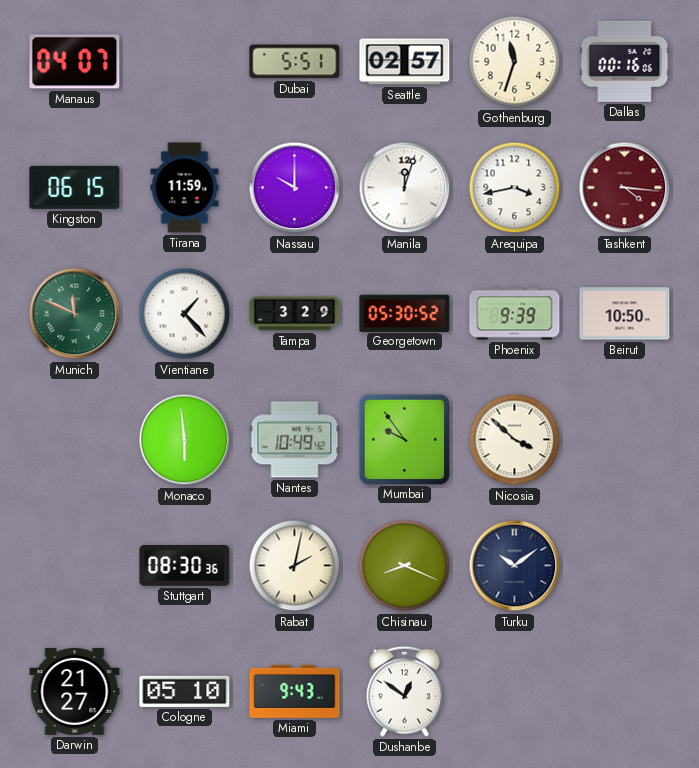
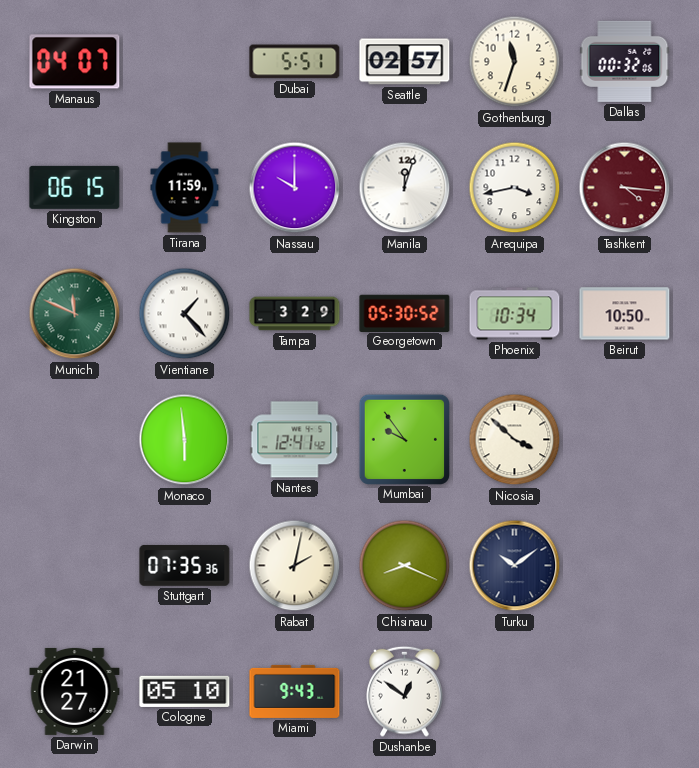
Dallas: 00:16 -> 00:32
Phoenix: 9:39 -> 10:34
Nantes: 10:49 -> 12:41
Stuttgart: 08:30 -> 07:35
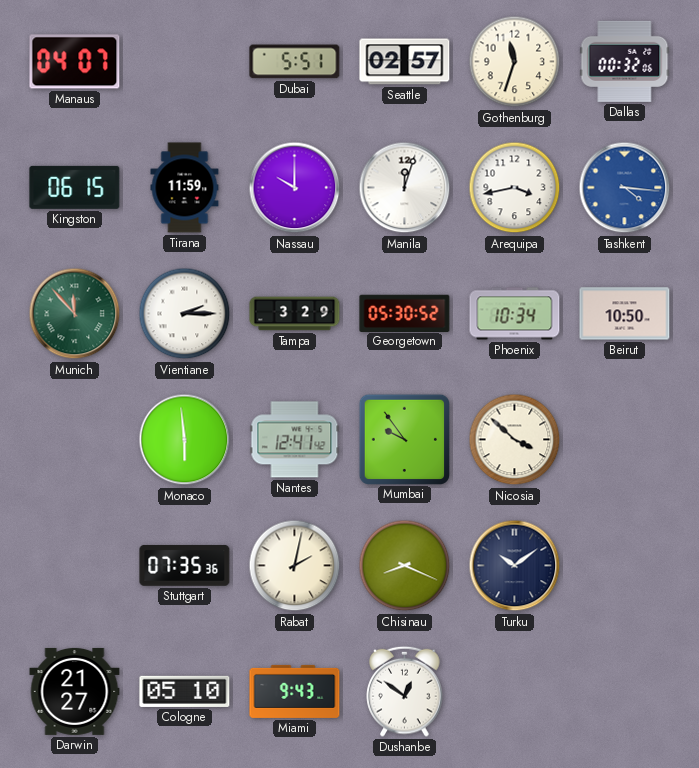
Tashkent dial: burgundy -> blue
Munich: 11:49 -> 11:53
Vientiane: 1:23 -> 2:15
